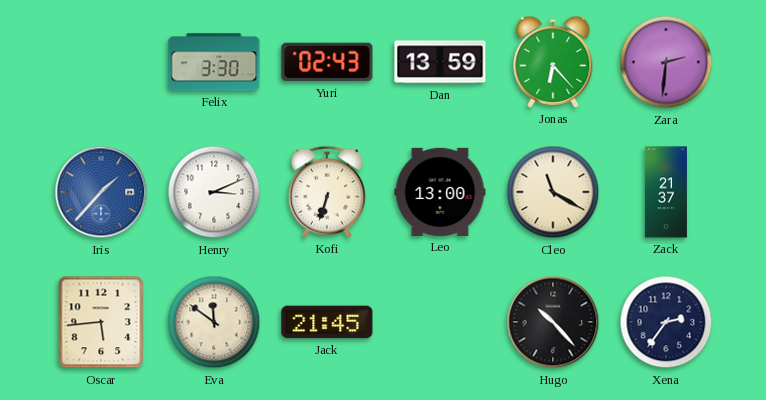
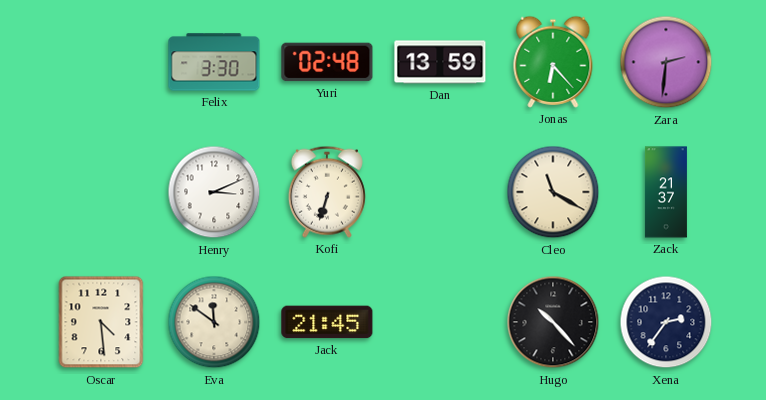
Yuri: 02:43 -> 02:48
Iris: 1:37 -> none
Leo: 13:00 -> none
Oscar: 5:44 -> 4:29
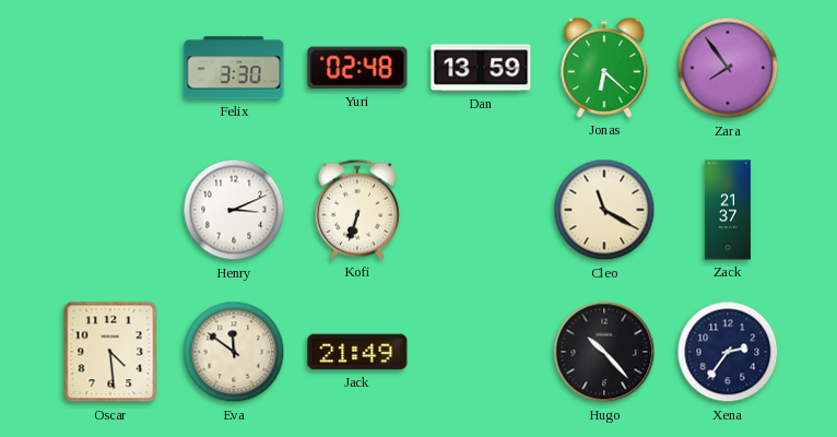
Jonas: 6:23 -> 6:22
Zara: 2:31 -> 7:54
Jack: 21:45 -> 21:49
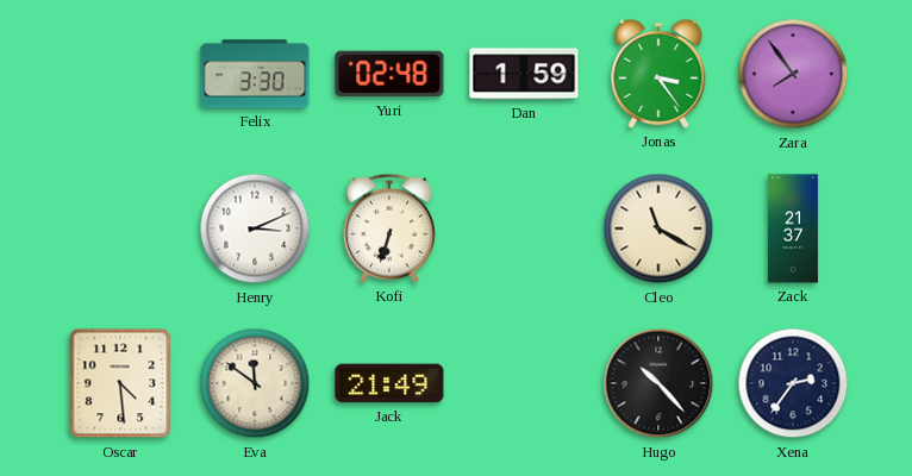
Dan: 13:59 -> 1:59
Jonas: 6:22 -> 3:24
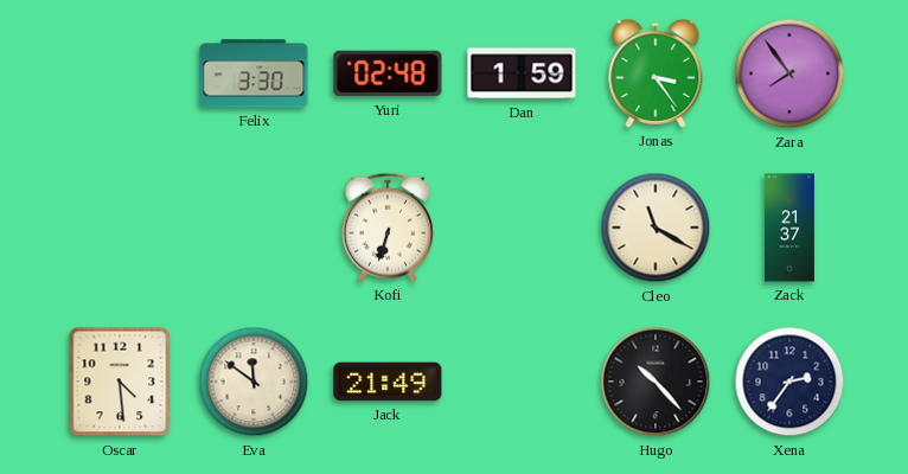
Henry: 3:11 -> none
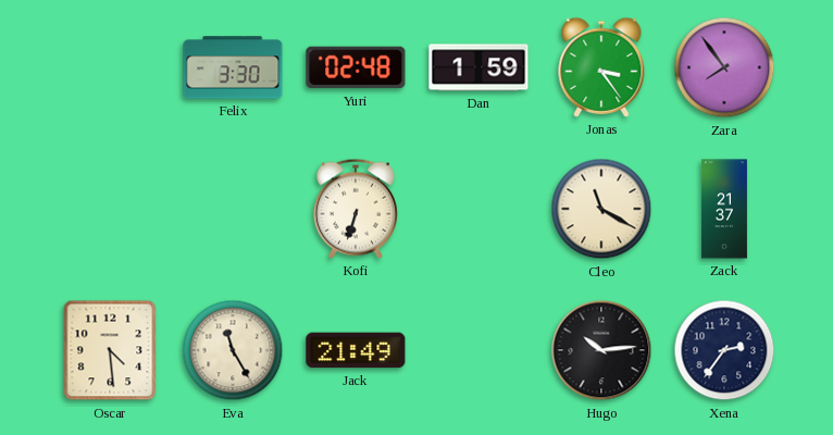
Eva: 11:51 -> 11:25
Hugo: 10:23 -> 10:14
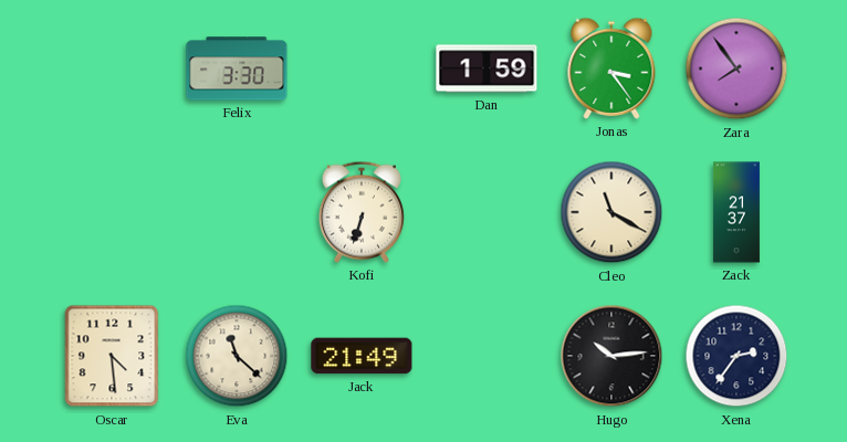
Yuri: 02:48 -> none
Eva: 11:25 -> 11:22
